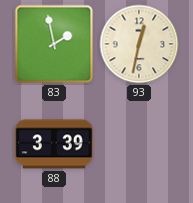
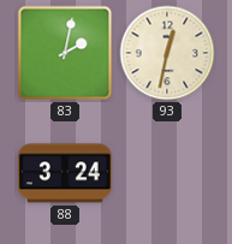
83: 1:58 -> 2:02
88: 3:39 -> 3:24
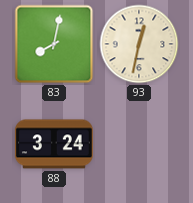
83: 2:02 -> 8:02
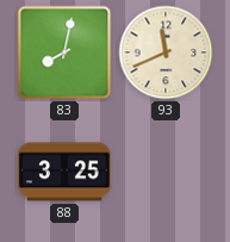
93: 12:32 -> 11:41
88: 3:24 -> 3:25
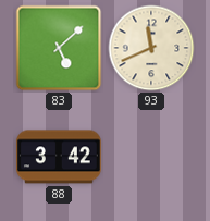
83: 8:02 -> 5:08
88: 3:25 -> 3:42
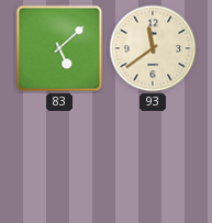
93: 11:41 -> 11:39
88: 3:42 -> none
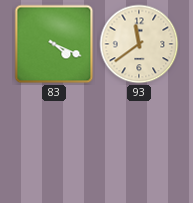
83: 5:08 -> 4:19
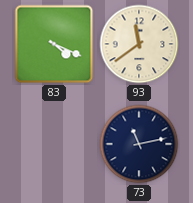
73: none -> 11:13
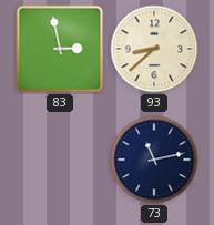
83: 4:19 -> 2:58
93: 11:39 -> 8:38
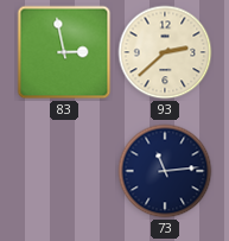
93: 8:38 -> 2:38
73: 11:13 -> 11:14
